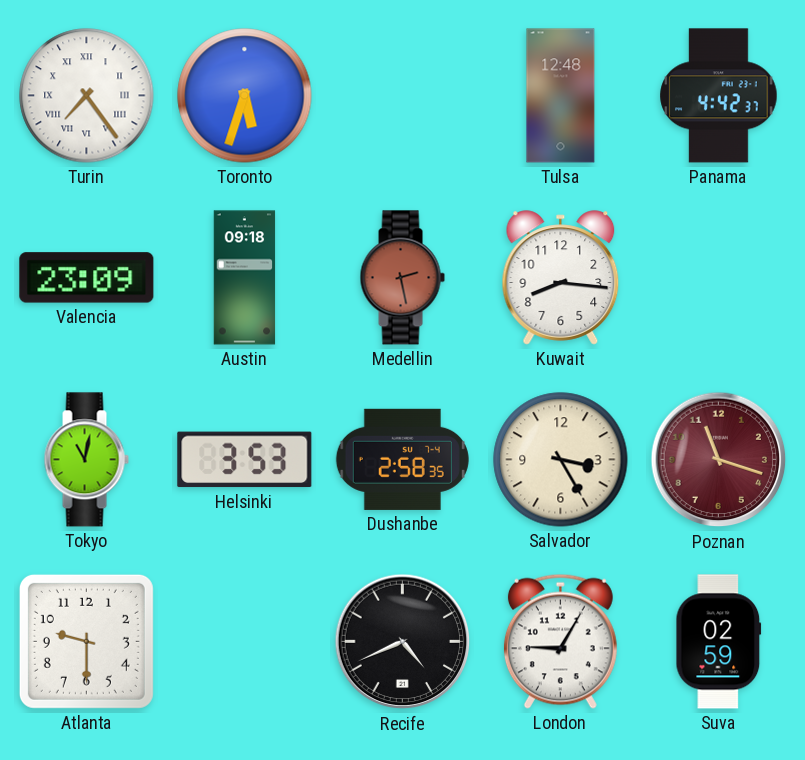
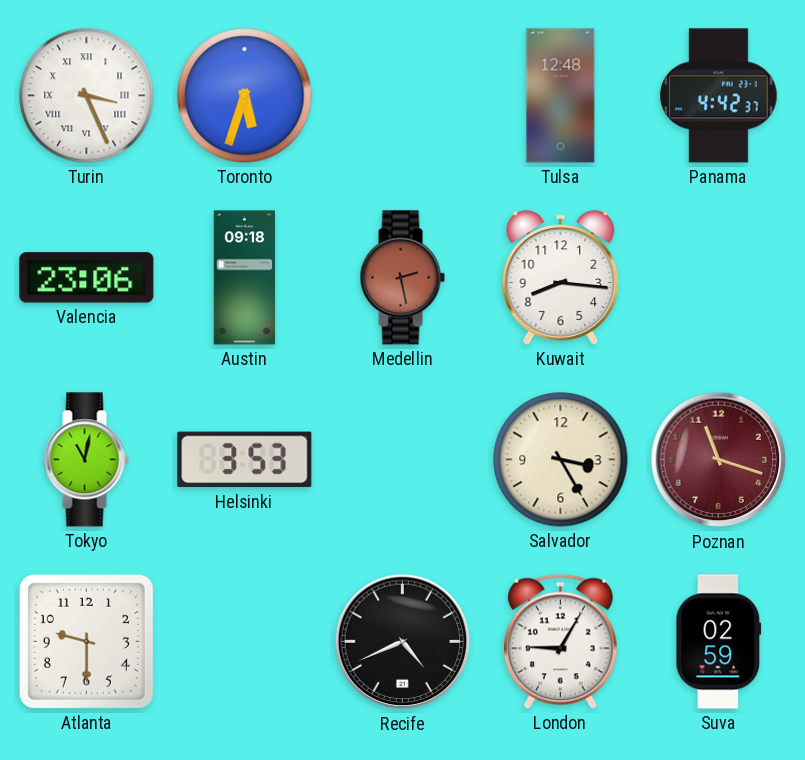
Turin: 7:24 -> 3:26
Valencia: 23:09 -> 23:06
Dushanbe: 2:58 -> none
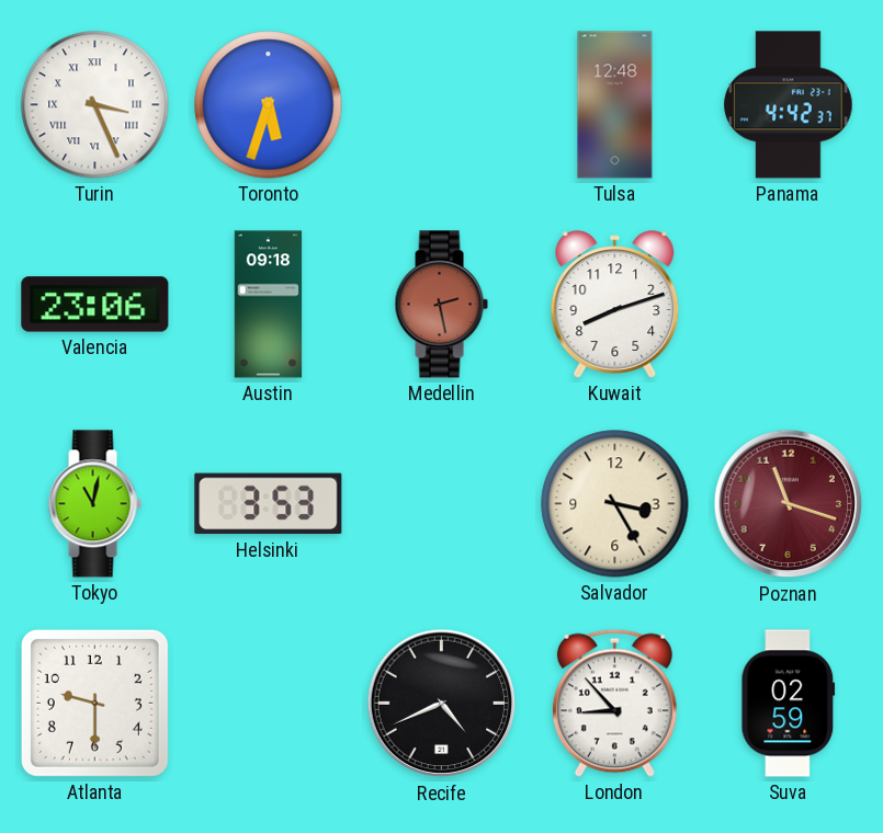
Kuwait: 8:16 -> 8:12
London: 9:05 -> 8:53
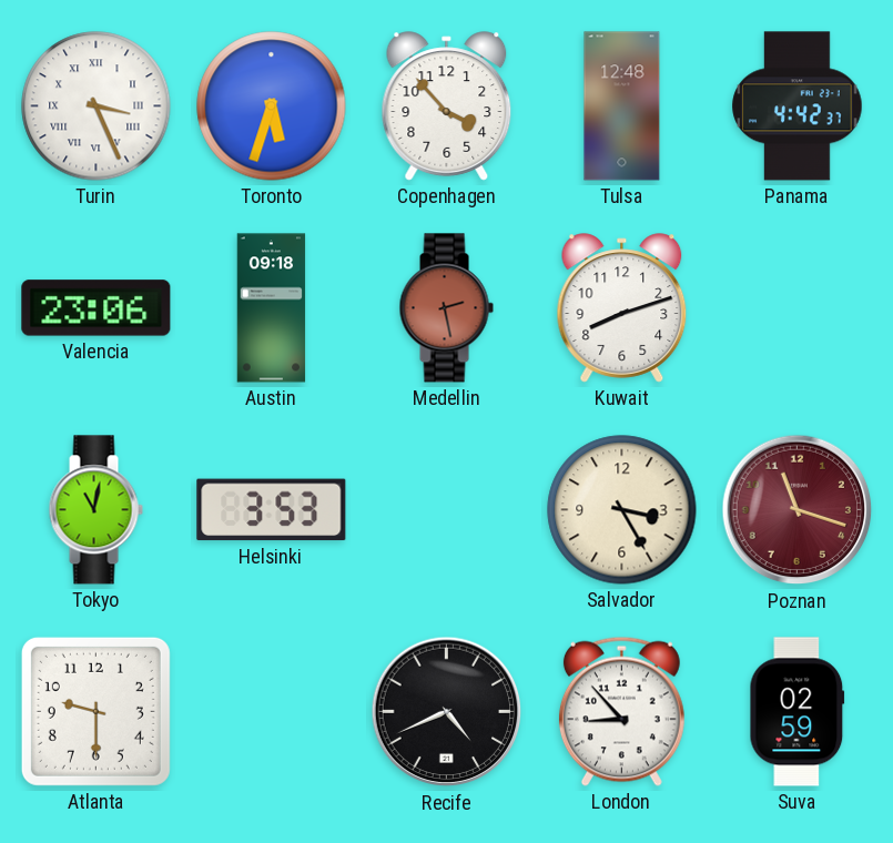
Copenhagen: none -> 3:53
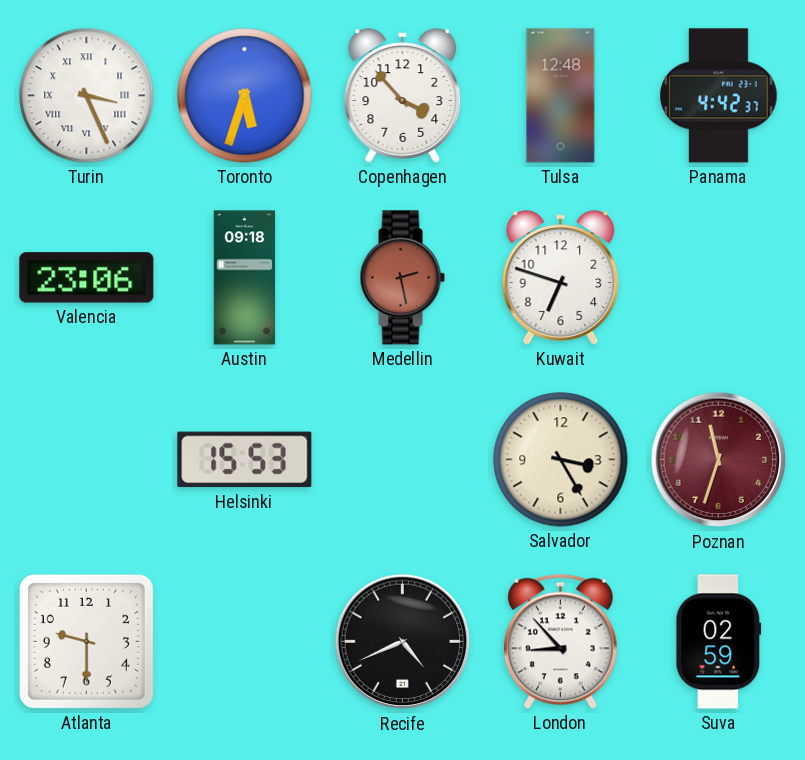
Kuwait: 8:12 -> 6:48
Tokyo: 11:02 -> none
Helsinki: 3:53 -> 15:53
Poznan: 11:18 -> 11:33
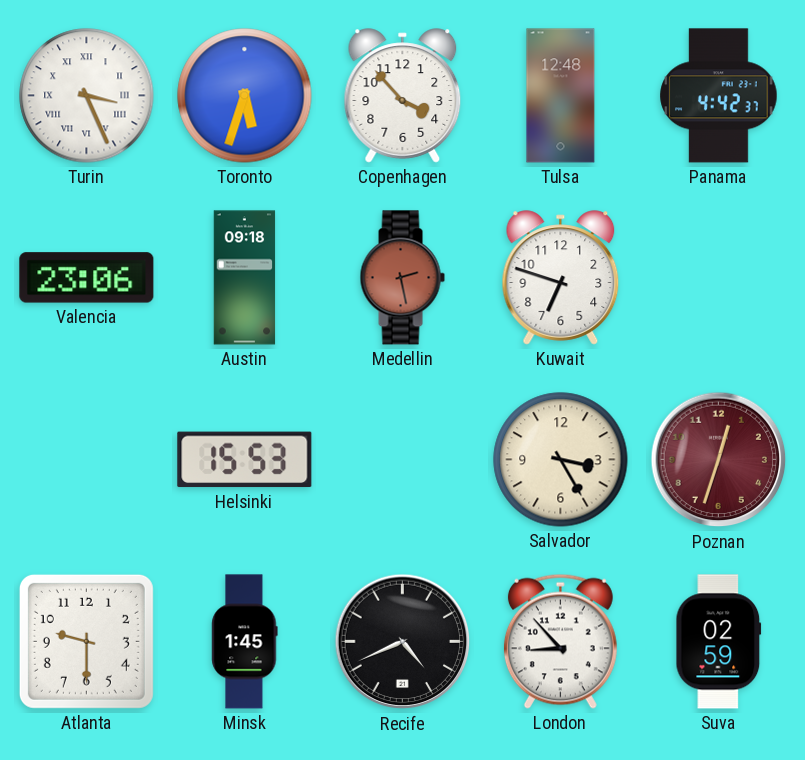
Poznan: 11:33 -> 12:33
Minsk: none -> 1:45
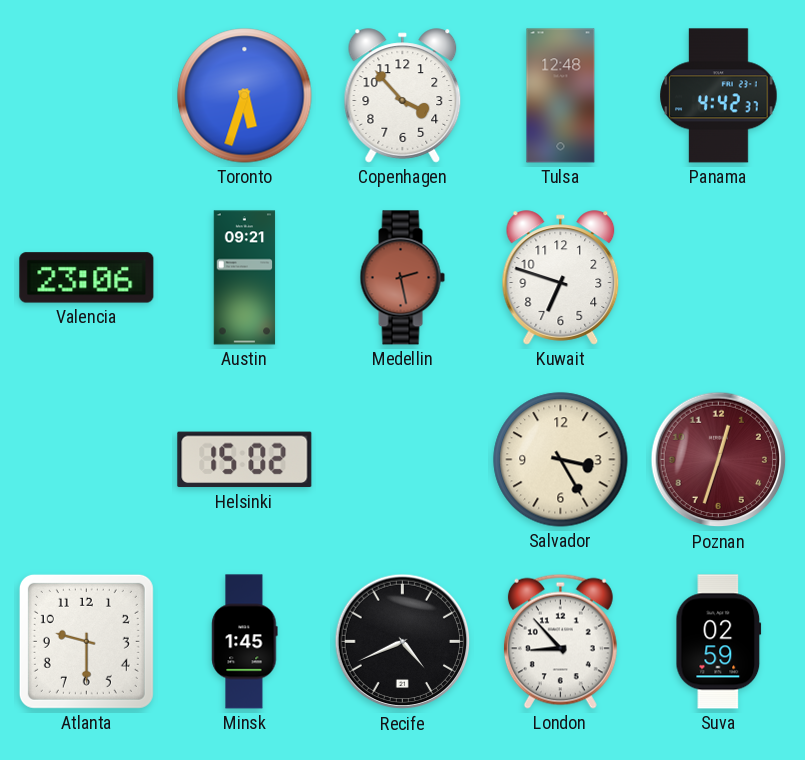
Turin: 3:26 -> none
Austin: 09:18 -> 09:21
Helsinki: 15:53 -> 15:02
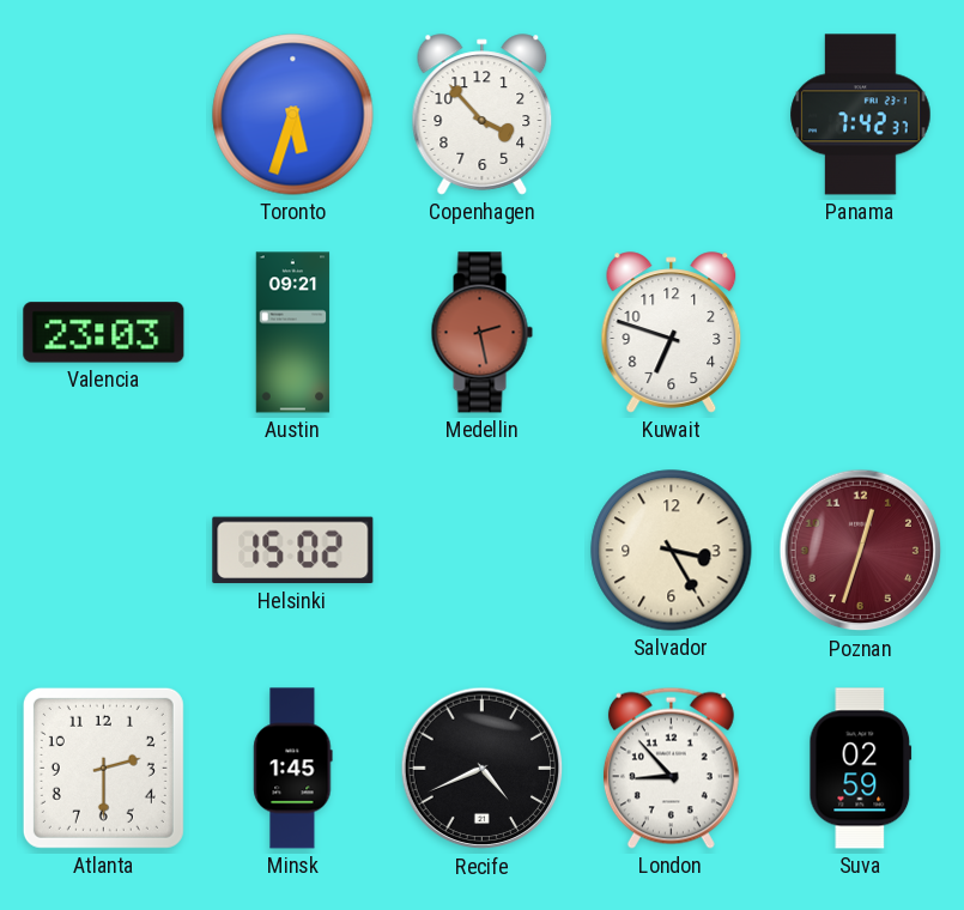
Tulsa: 12:48 -> none
Panama: 4:42 -> 7:42
Valencia: 23:06 -> 23:03
Atlanta: 9:30 -> 2:30
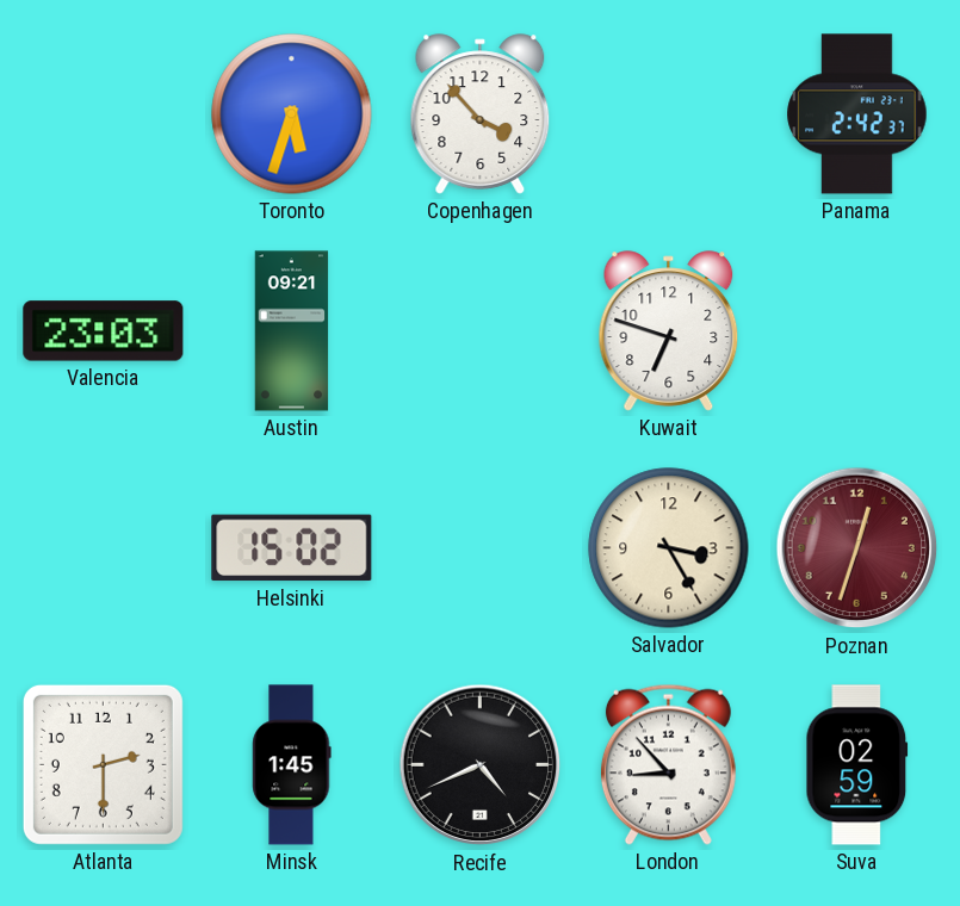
Panama: 7:42 -> 2:42
Medellin: 2:28 -> none
